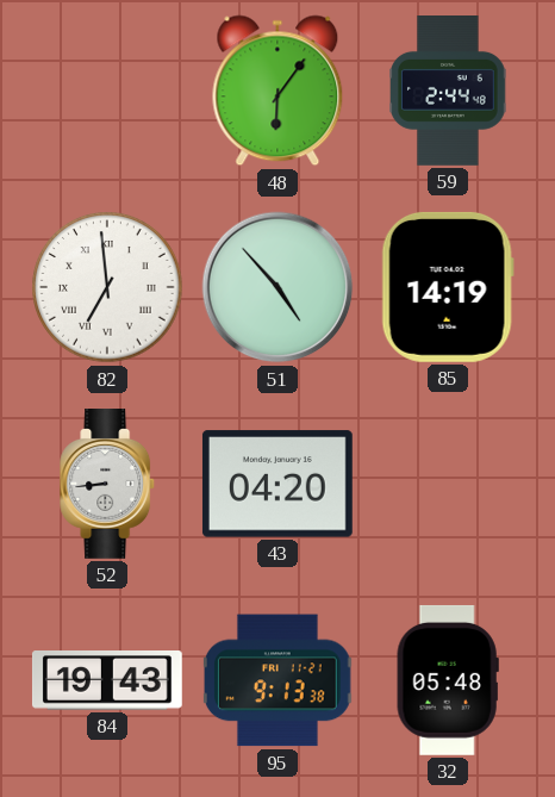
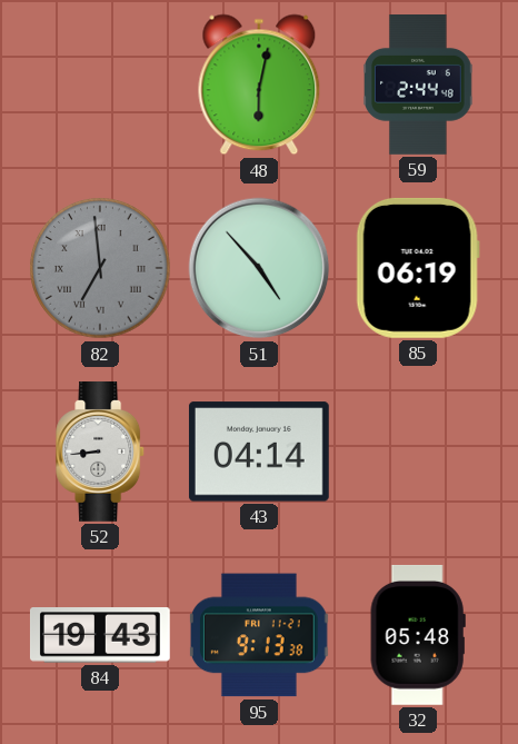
48: 6:06 -> 6:02
82 dial: white -> grey
85: 14:19 -> 06:19
43: 04:20 -> 04:14
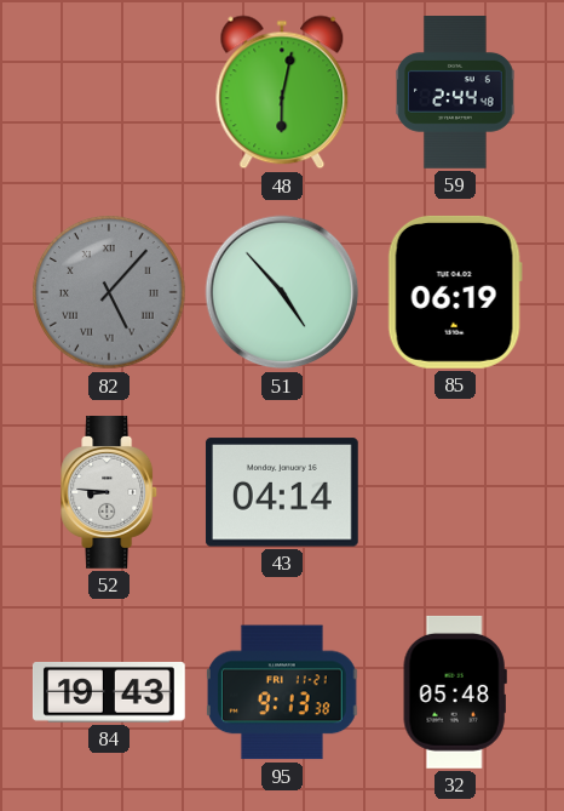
82: 6:59 -> 5:07
52: 8:44 -> 8:46
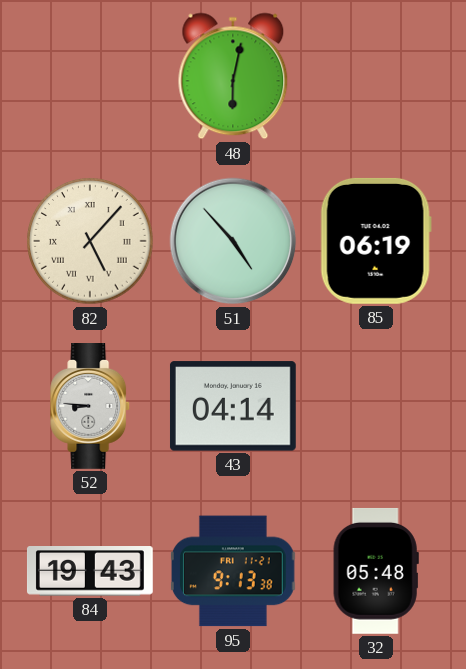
59: 2:44 -> none
82 dial: grey -> cream
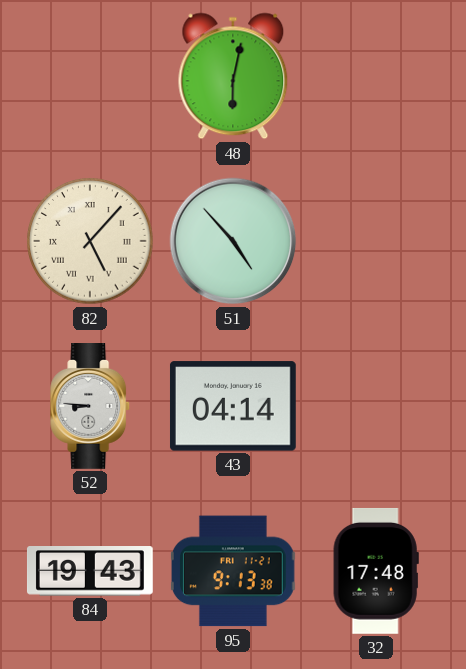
85: 06:19 -> none
32: 05:48 -> 17:48
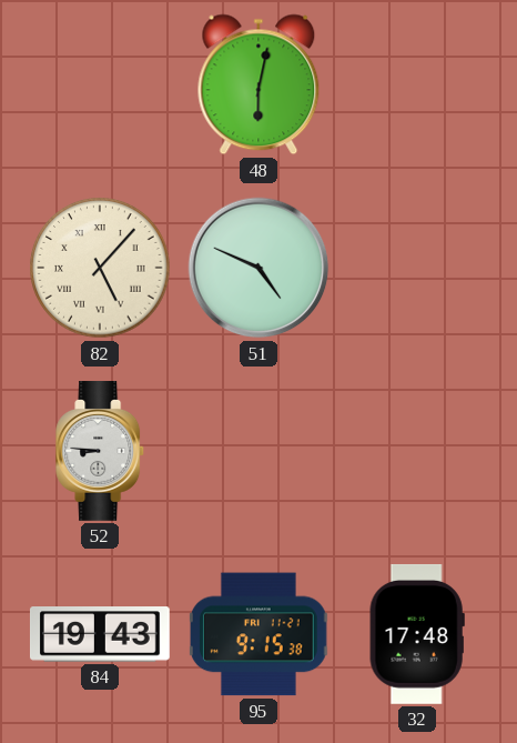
51: 4:53 -> 4:49
43: 04:14 -> none
95: 9:13 -> 9:15
